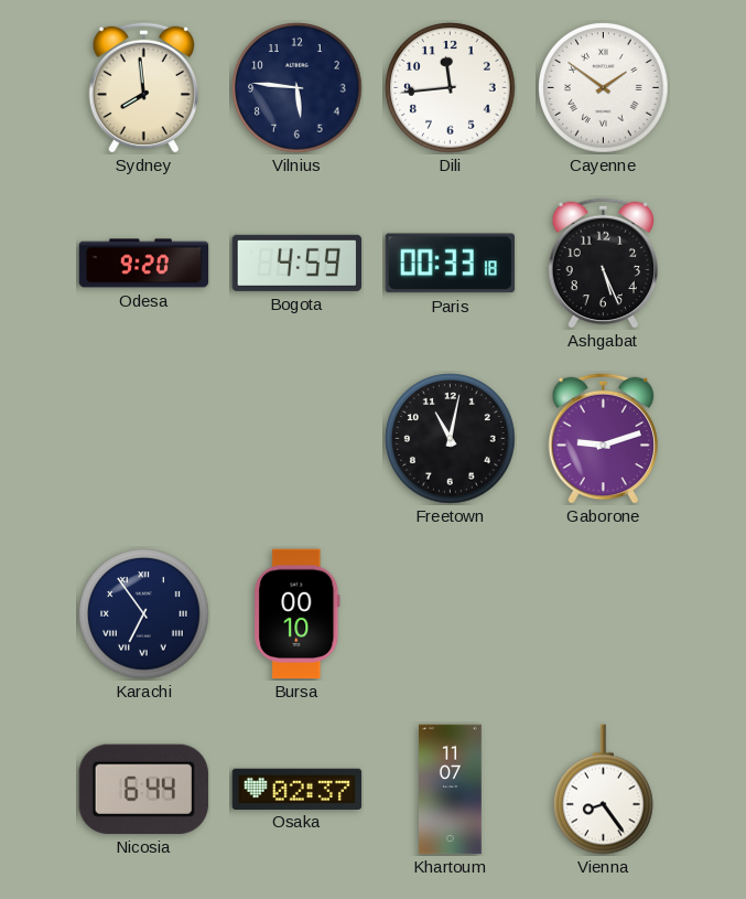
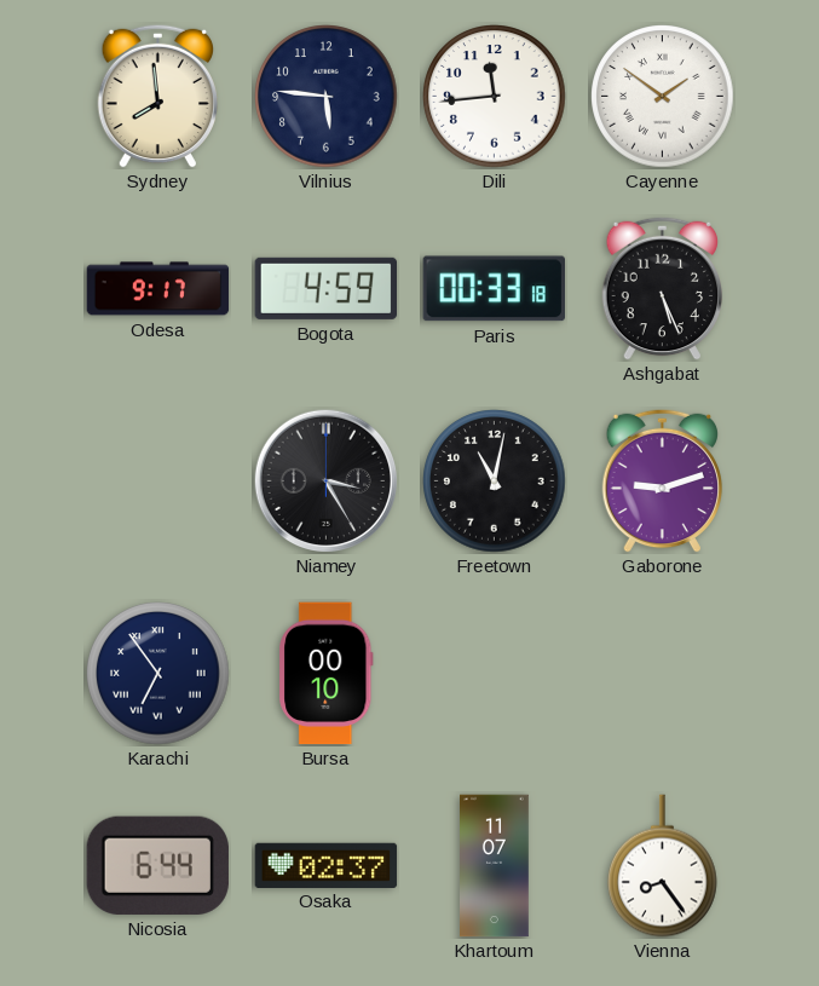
Odesa: 9:20 -> 9:17
Niamey: none -> 3:25
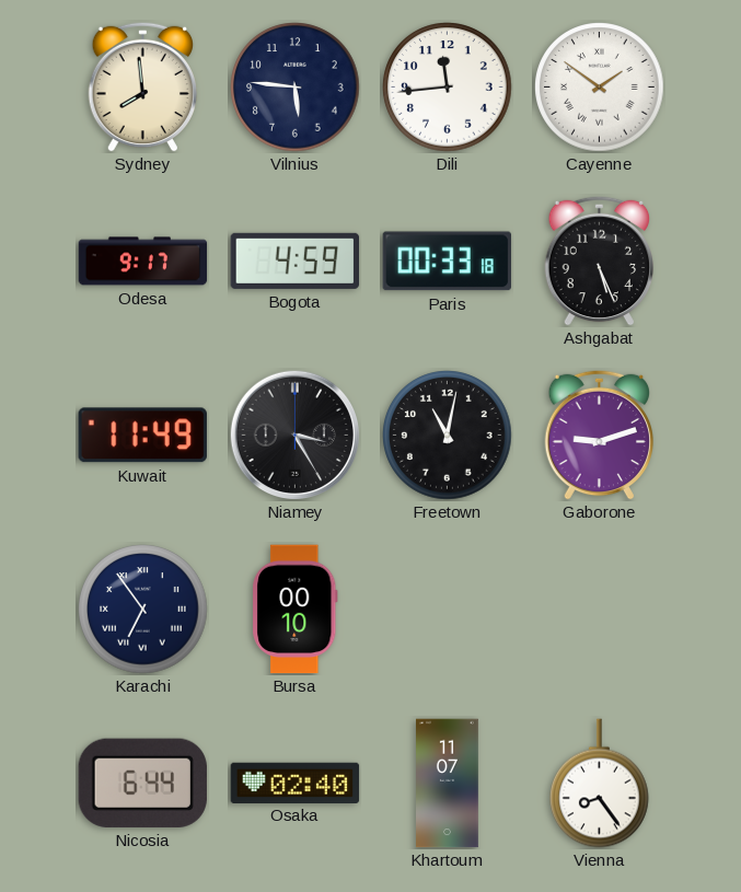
Kuwait: none -> 11:49
Osaka: 02:37 -> 02:40
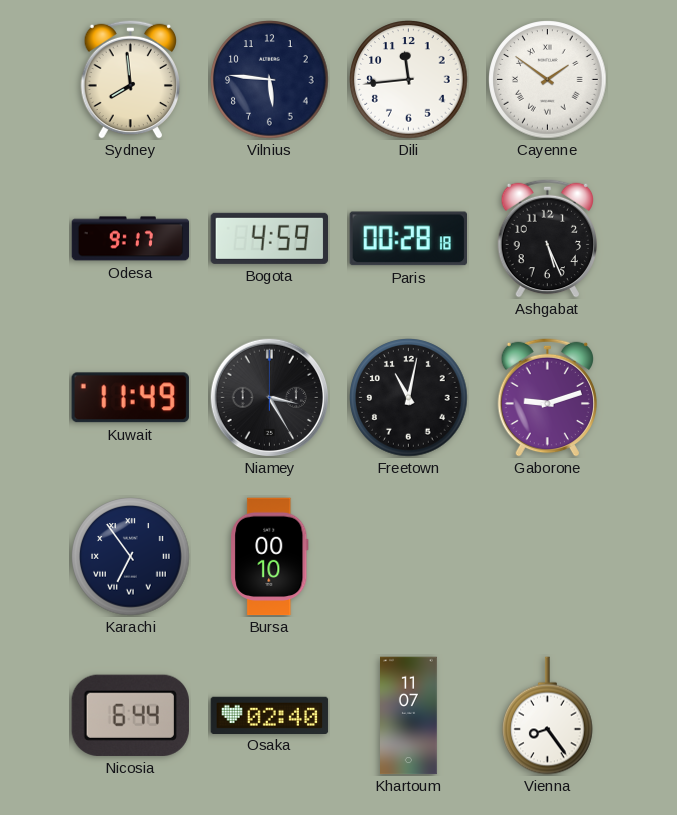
Paris: 00:33 -> 00:28
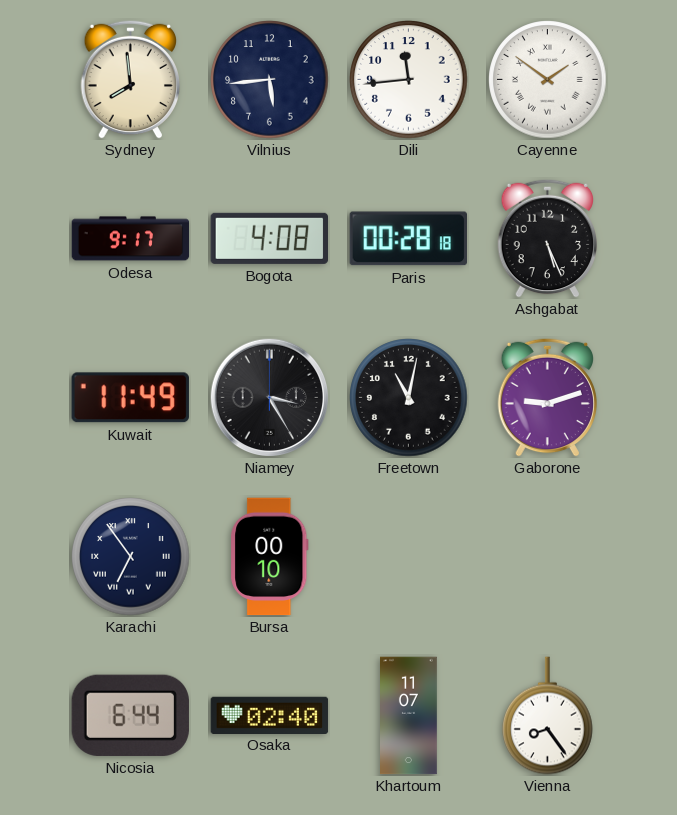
Vilnius: 5:46 -> 5:44
Bogota: 4:59 -> 4:08
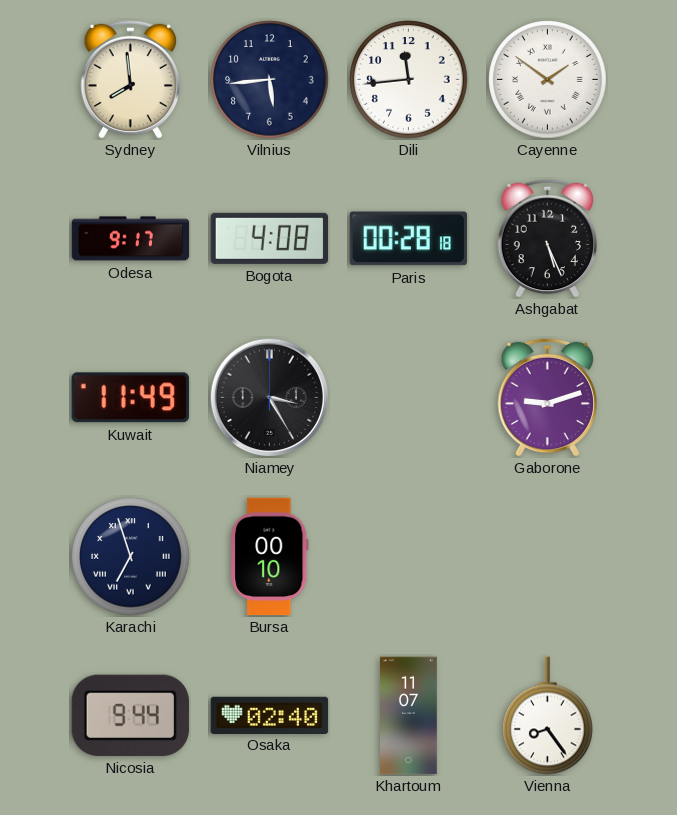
Freetown: 11:02 -> none
Karachi: 6:54 -> 6:57
Nicosia: 6:44 -> 9:44
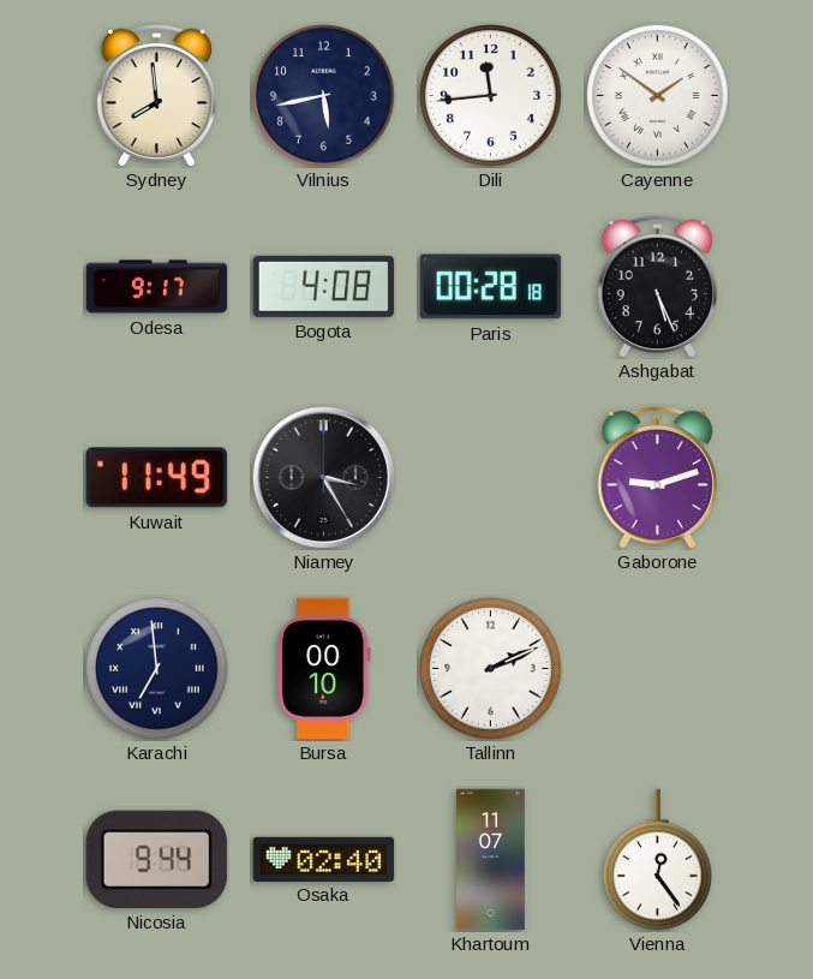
Vilnius: 5:44 -> 5:43
Karachi: 6:57 -> 6:59
Tallinn: none -> 2:11
Vienna: 8:24 -> 12:24
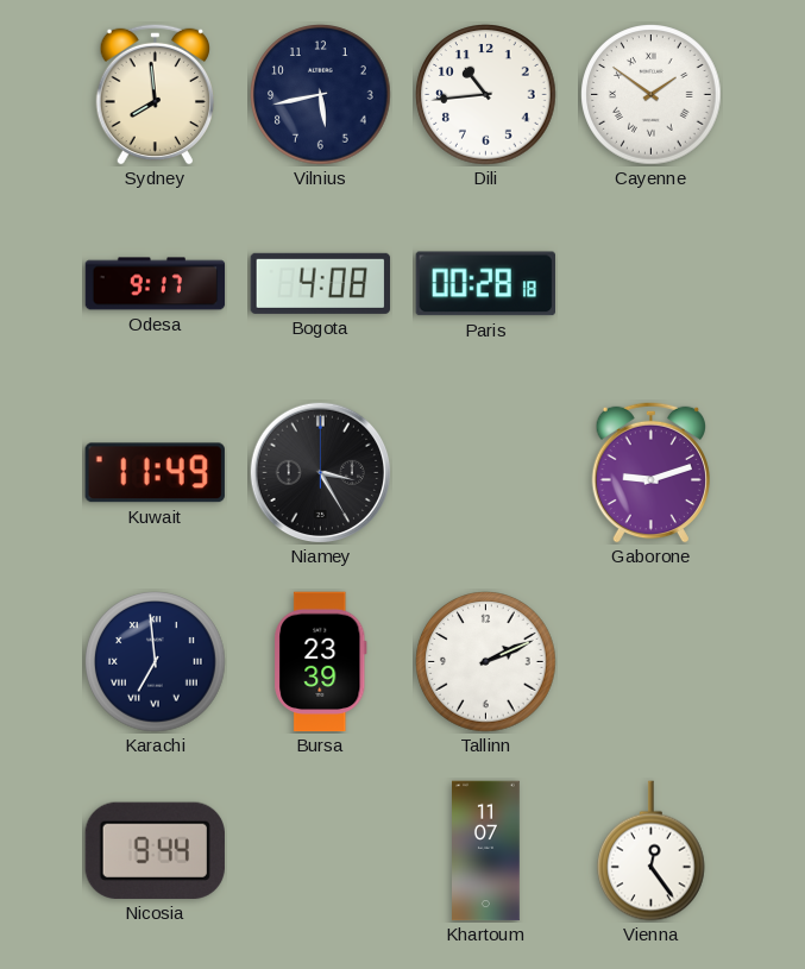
Dili: 11:44 -> 10:44
Ashgabat: 5:26 -> none
Bursa: 00:10 -> 23:39
Osaka: 02:40 -> none
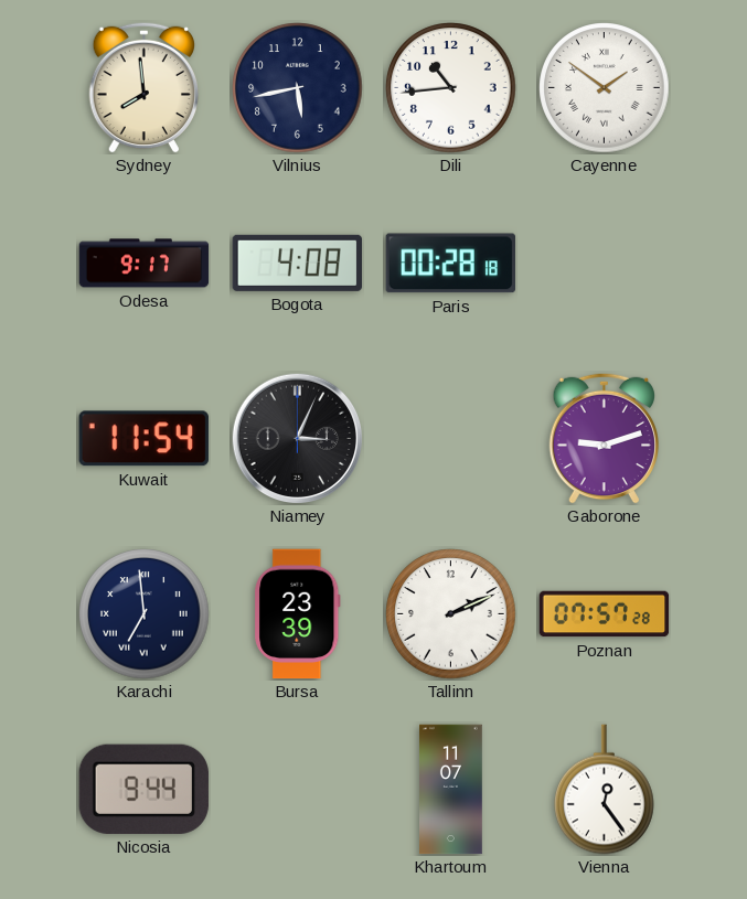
Kuwait: 11:49 -> 11:54
Niamey: 3:25 -> 3:04
Poznan: none -> 07:57
